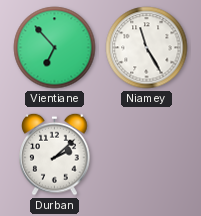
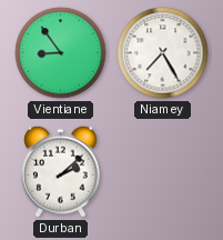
Vientiane: 6:53 -> 8:54
Niamey: 11:25 -> 7:25
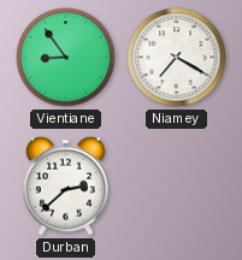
Niamey: 7:25 -> 7:20
Durban: 2:08 -> 2:38
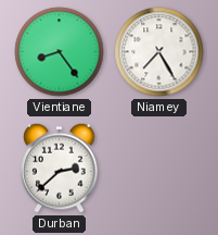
Vientiane: 8:54 -> 8:24
Niamey: 7:20 -> 7:25
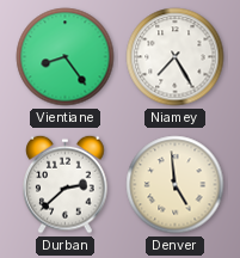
Denver: none -> 4:59
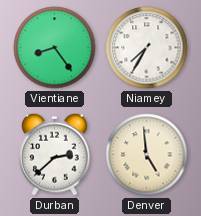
Niamey: 7:25 -> 7:35
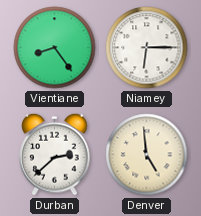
Niamey: 7:35 -> 6:15
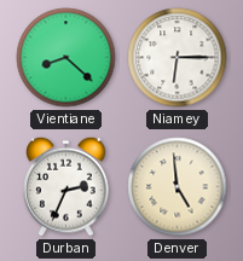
Vientiane: 8:24 -> 8:22
Durban: 2:38 -> 2:34
